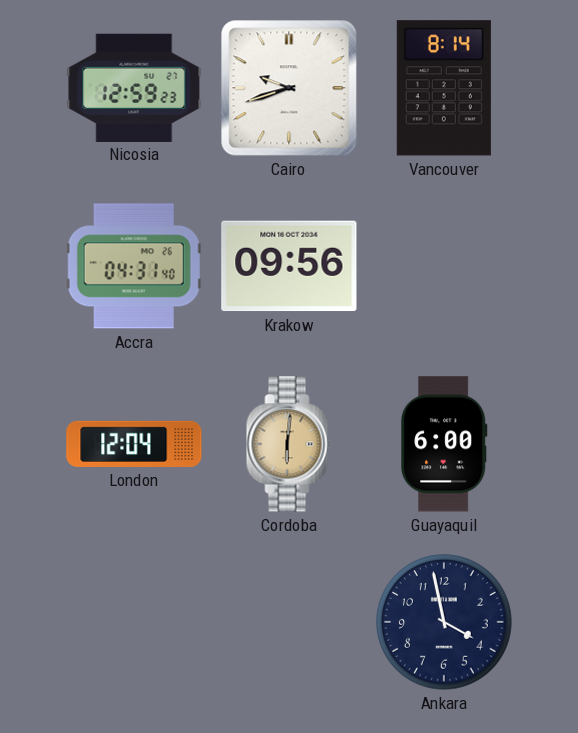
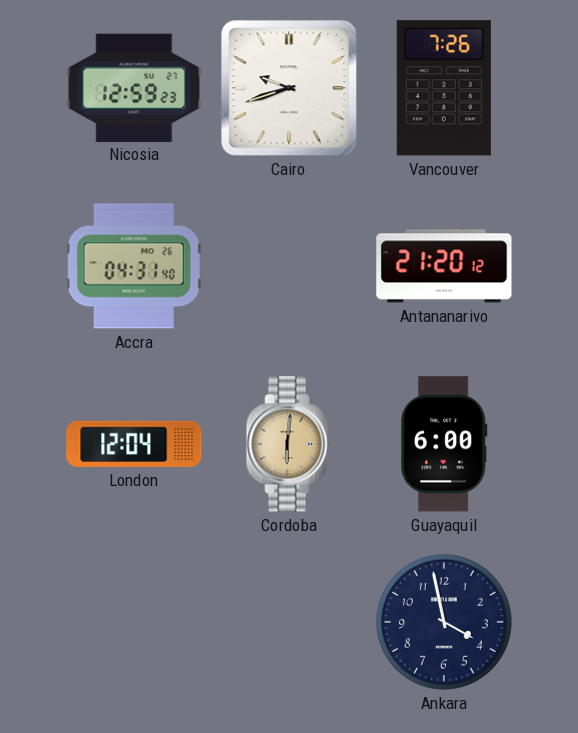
Vancouver: 8:14 -> 7:26
Krakow: 09:56 -> none
Antananarivo: none -> 21:20
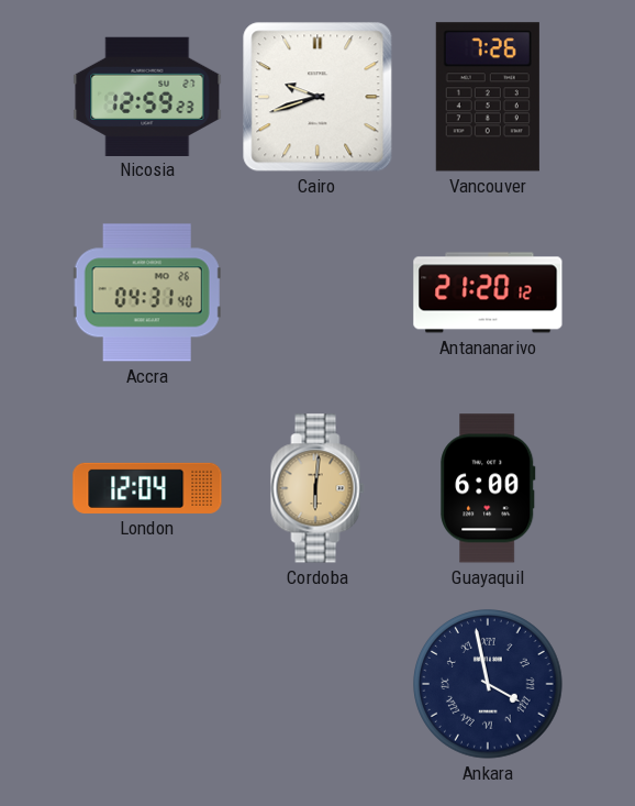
Ankara numerals: Arabic -> Roman
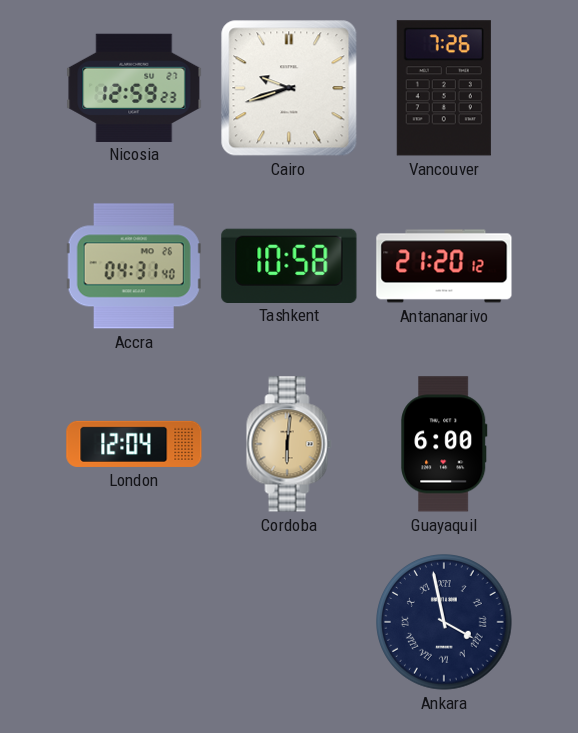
Tashkent: none -> 10:58
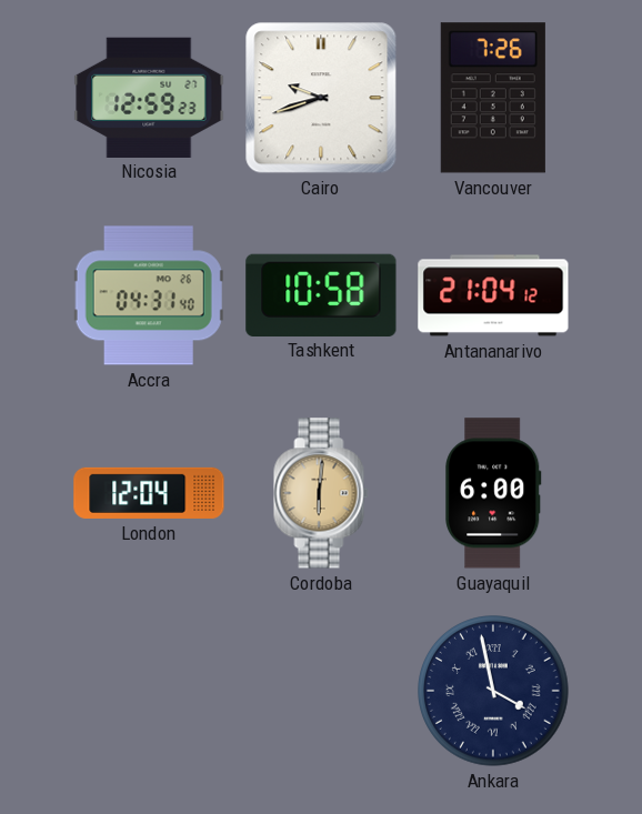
Antananarivo: 21:20 -> 21:04
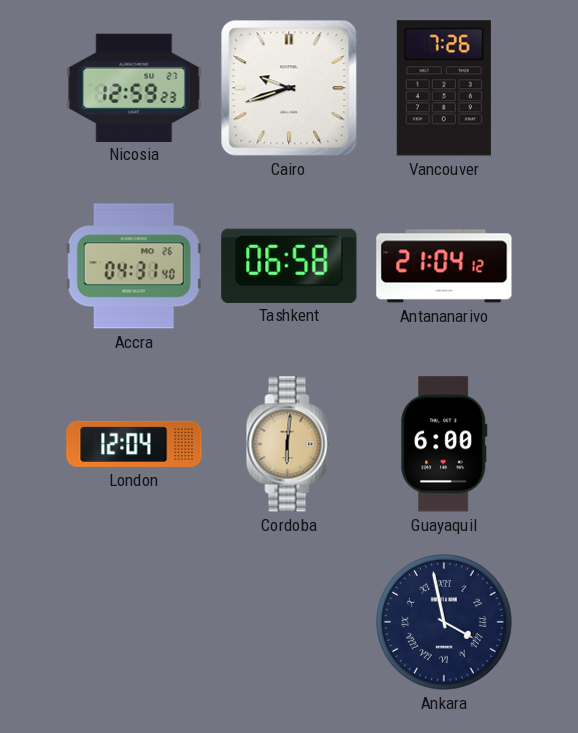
Tashkent: 10:58 -> 06:58
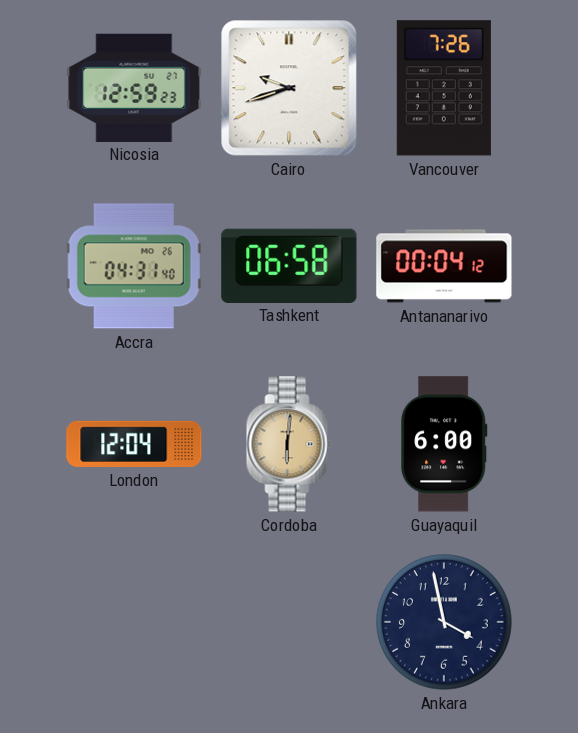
Antananarivo: 21:04 -> 00:04
Ankara numerals: Roman -> Arabic
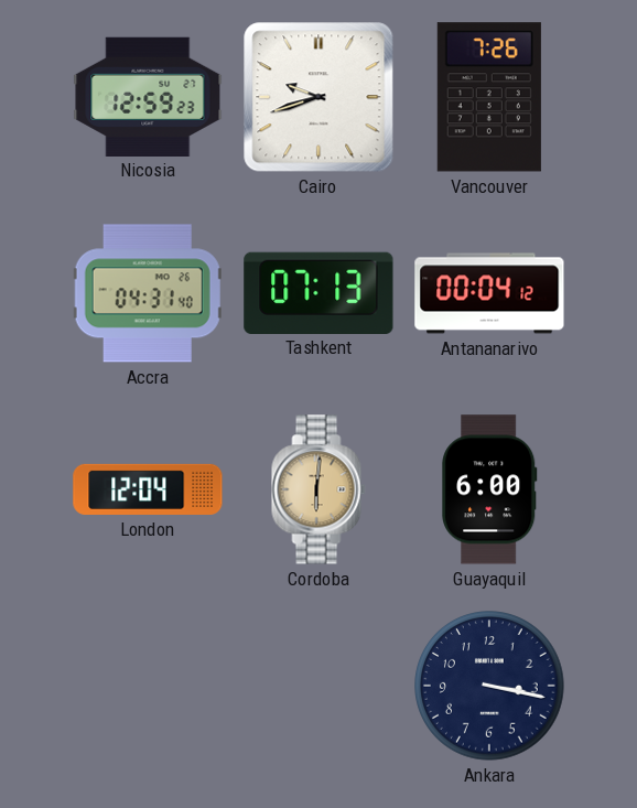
Tashkent: 06:58 -> 07:13
Ankara: 3:58 -> 3:17
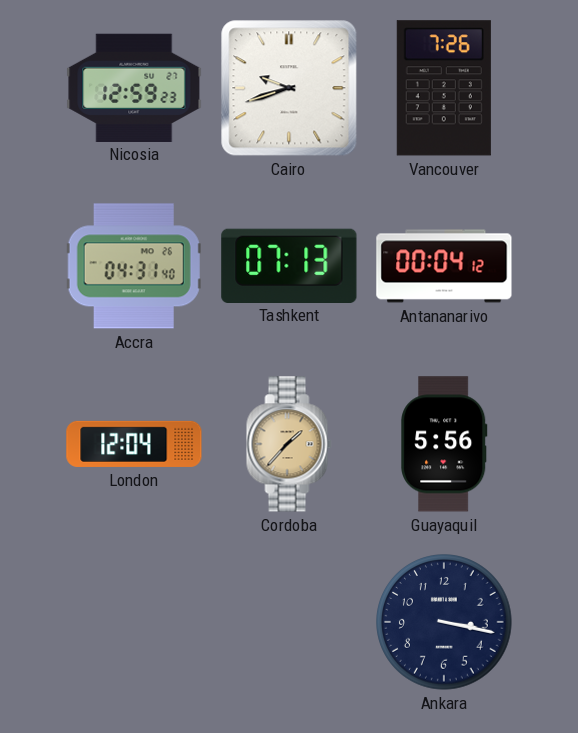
Cordoba: 6:01 -> 1:37
Guayaquil: 6:00 -> 5:56
